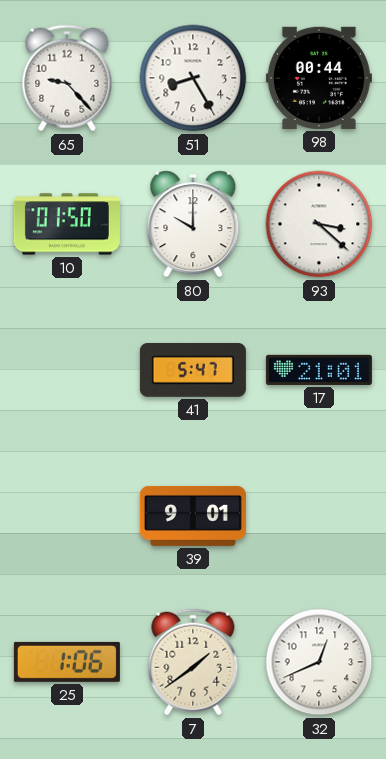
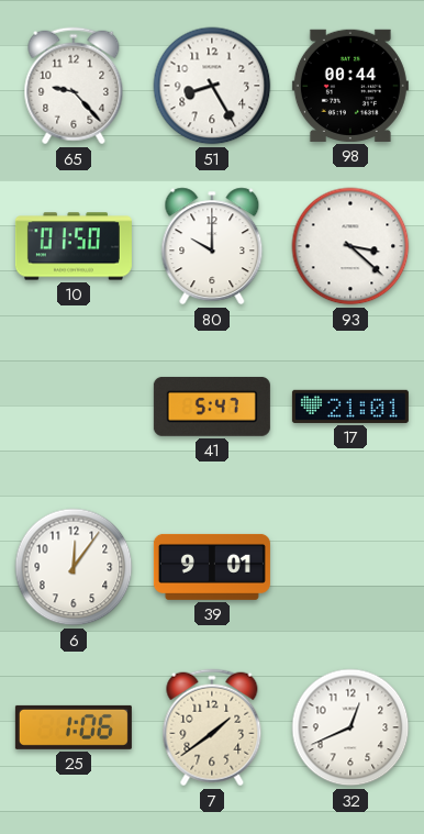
6: none -> 12:06
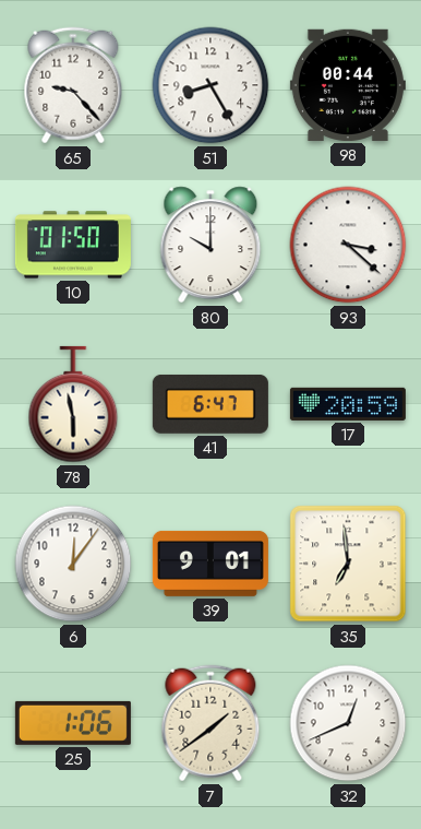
78: none -> 5:58
41: 5:47 -> 6:47
17: 21:01 -> 20:59
35: none -> 6:59
